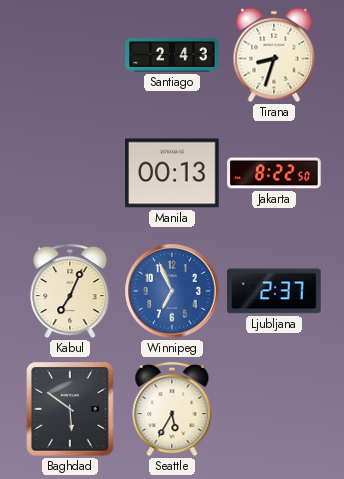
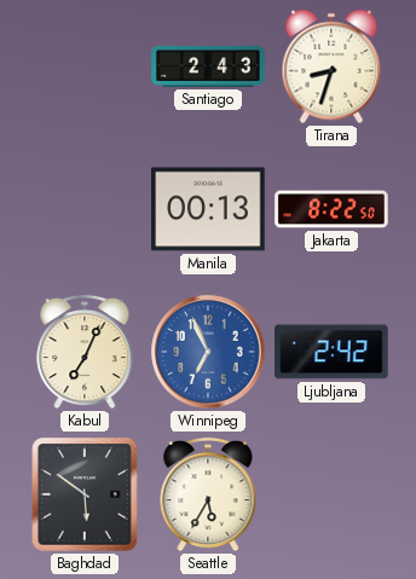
Ljubljana: 2:37 -> 2:42
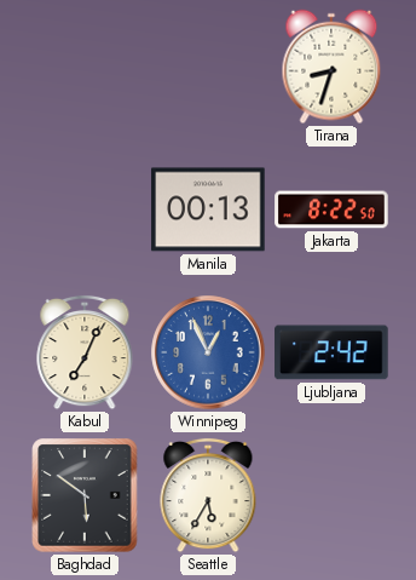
Santiago: 2:43 -> none
Winnipeg: 6:56 -> 12:56
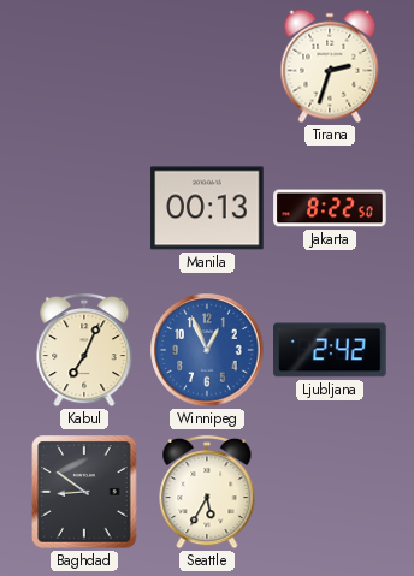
Tirana: 8:33 -> 2:33
Baghdad: 5:51 -> 8:51
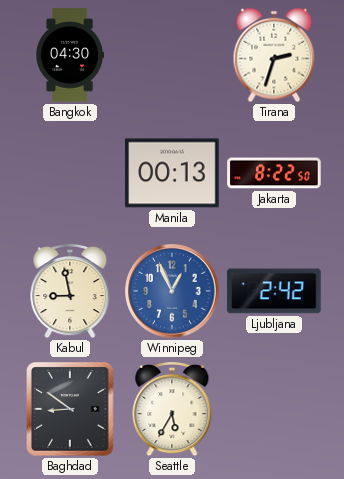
Bangkok: none -> 04:30
Kabul: 7:04 -> 8:58
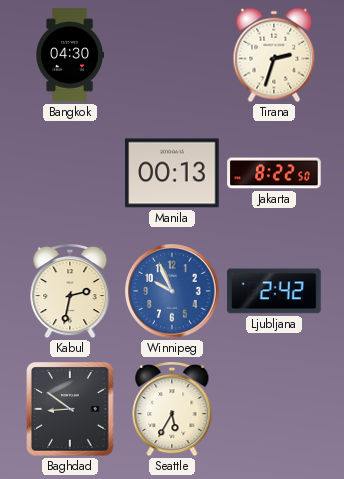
Kabul: 8:58 -> 2:32
Winnipeg: 12:56 -> 9:56
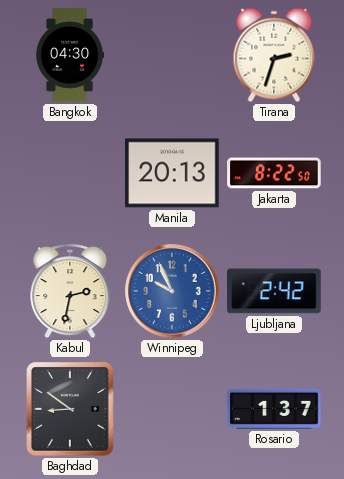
Manila: 00:13 -> 20:13
Seattle: 5:35 -> none
Rosario: none -> 1:37
